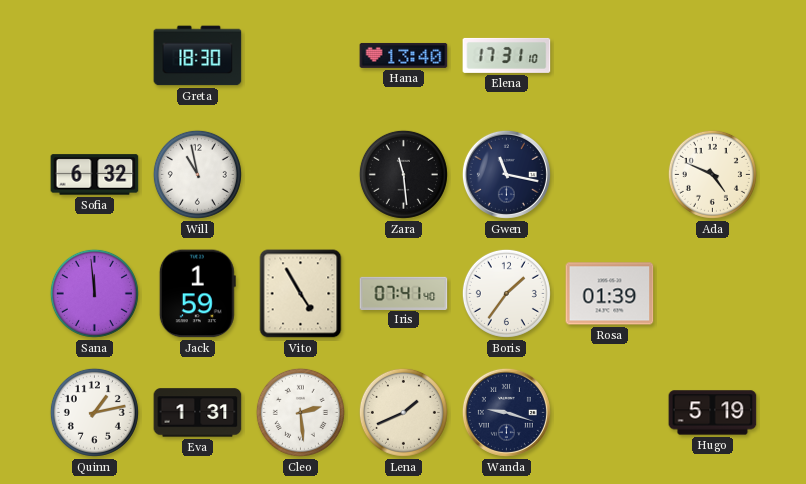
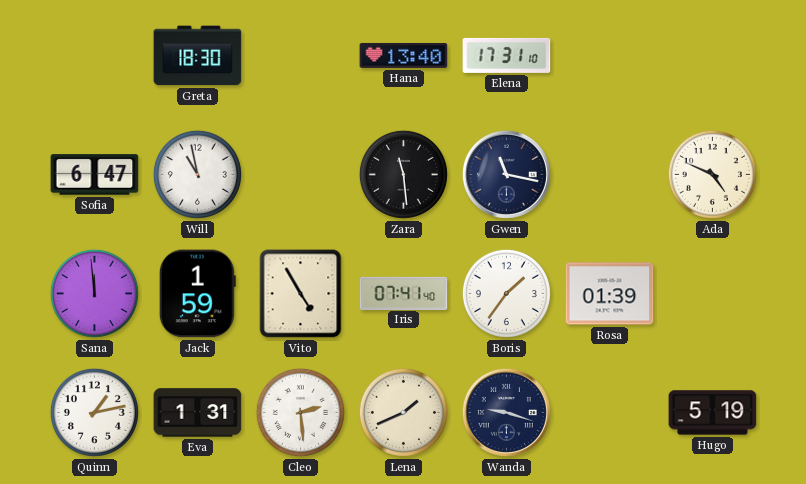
Sofia: 6:32 -> 6:47
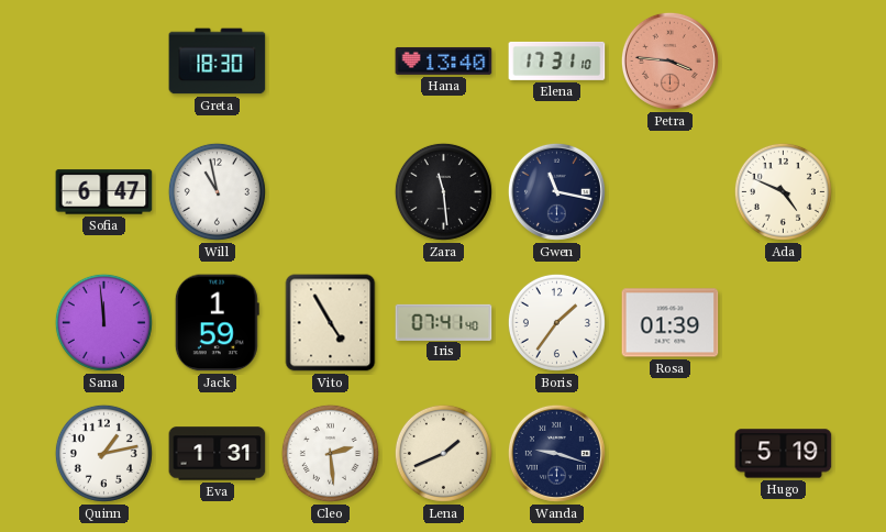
Petra: none -> 3:46
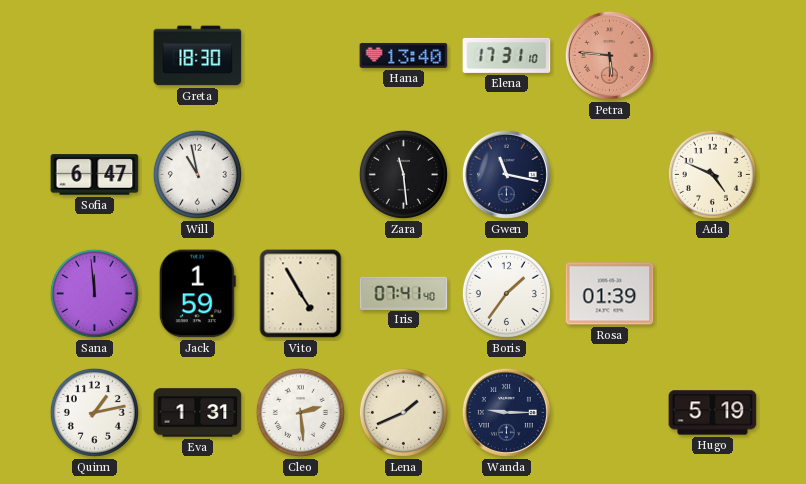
Petra: 3:46 -> 5:46
Wanda: 9:18 -> 9:15
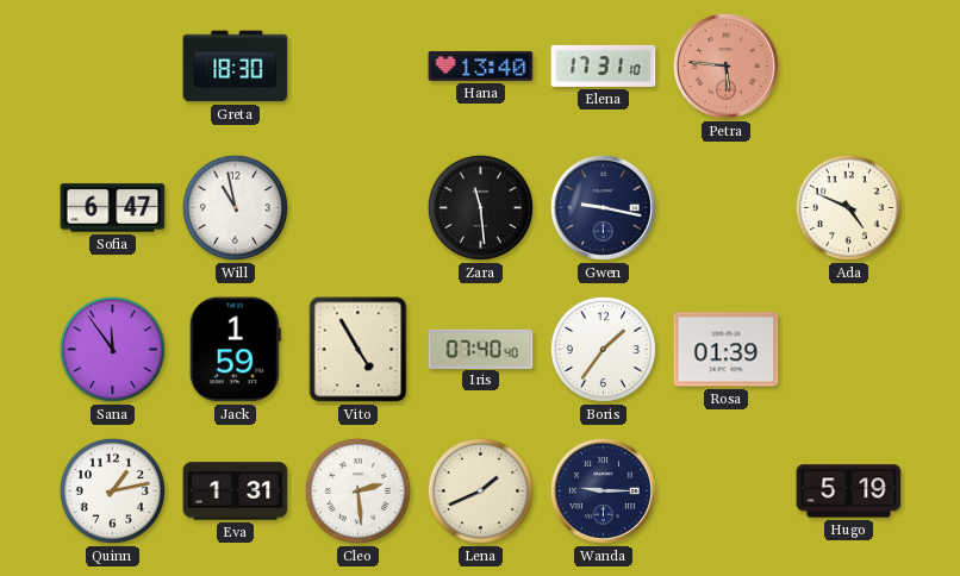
Gwen: 11:17 -> 9:17
Sana: 11:59 -> 11:54
Iris: 07:41 -> 07:40
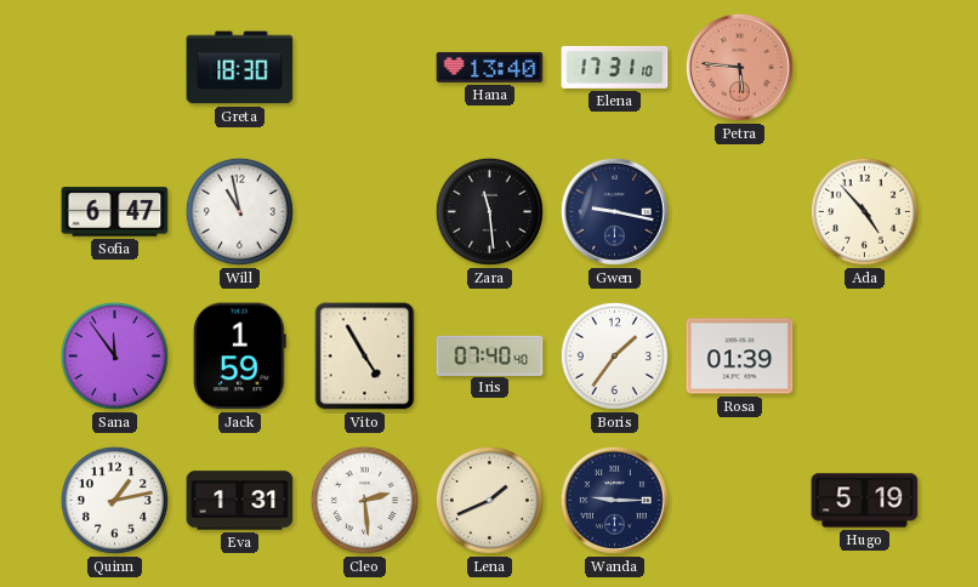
Ada: 4:49 -> 4:53
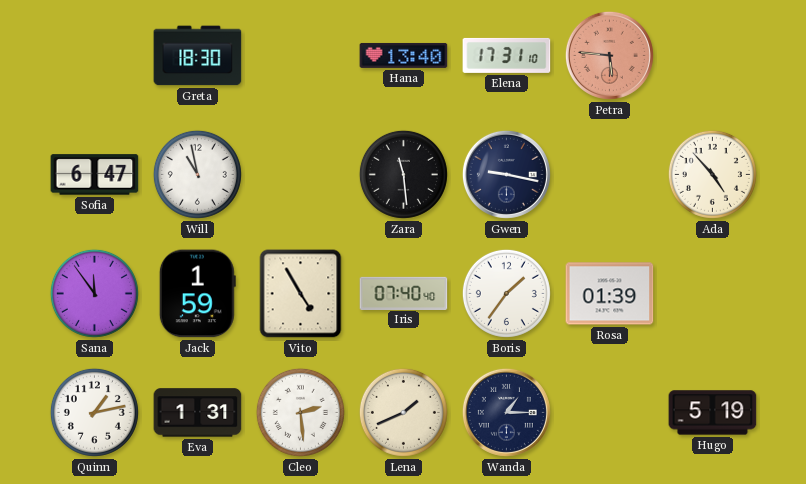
Wanda: 9:15 -> 1:15
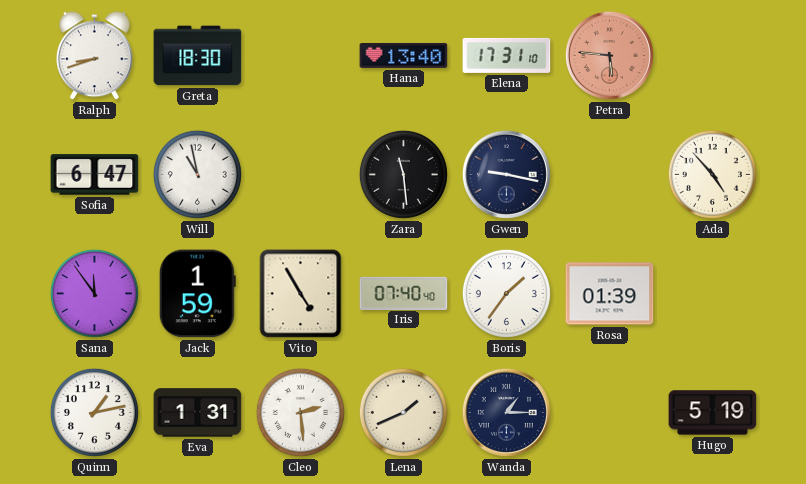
Ralph: none -> 8:42
